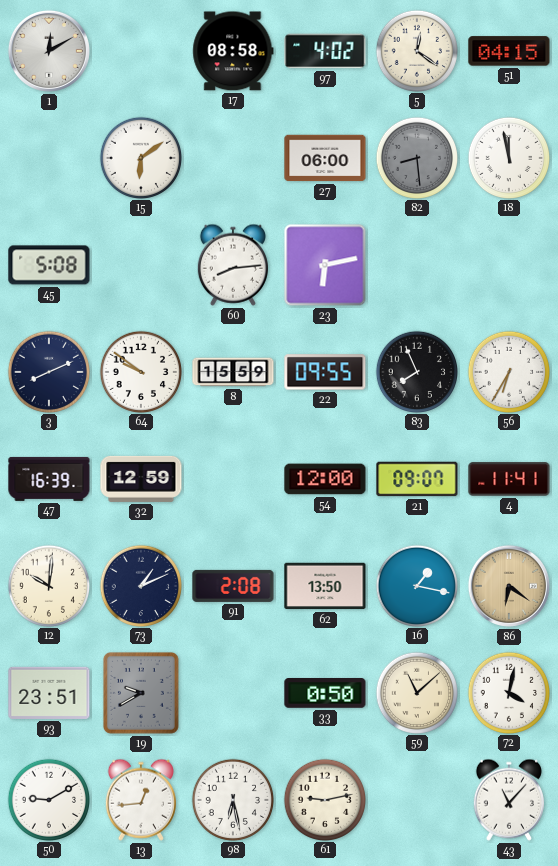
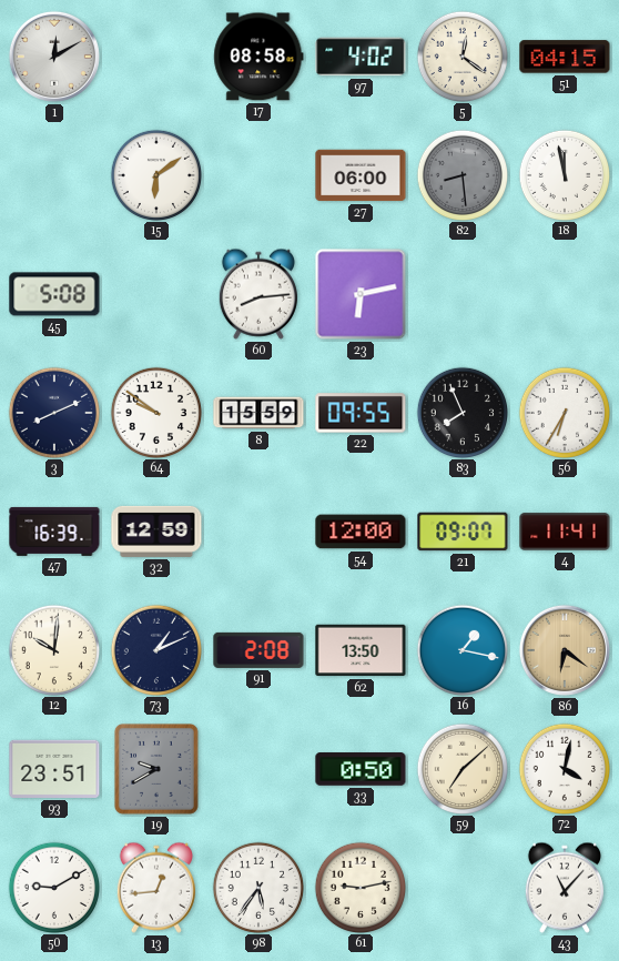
59: 11:08 -> 7:08
98: 6:28 -> 5:36
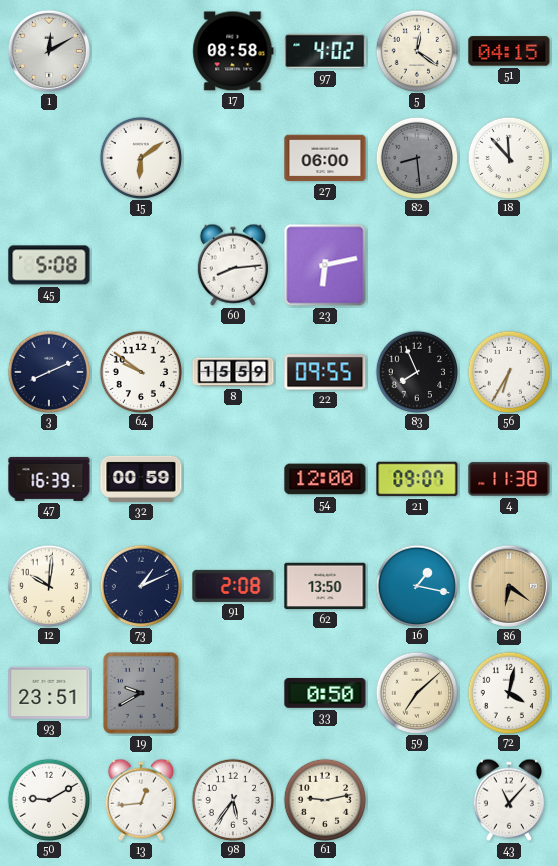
18: 11:58 -> 11:53
32: 12:59 -> 00:59
4: 11:41 -> 11:38
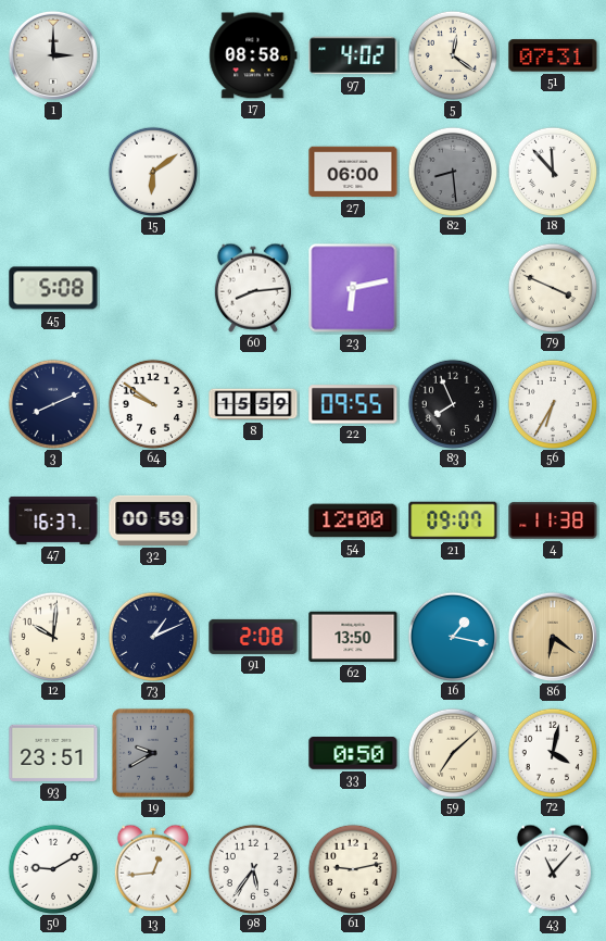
1: 12:10 -> 3:00
51: 04:15 -> 07:31
79: none -> 3:49
47: 16:39 -> 16:37
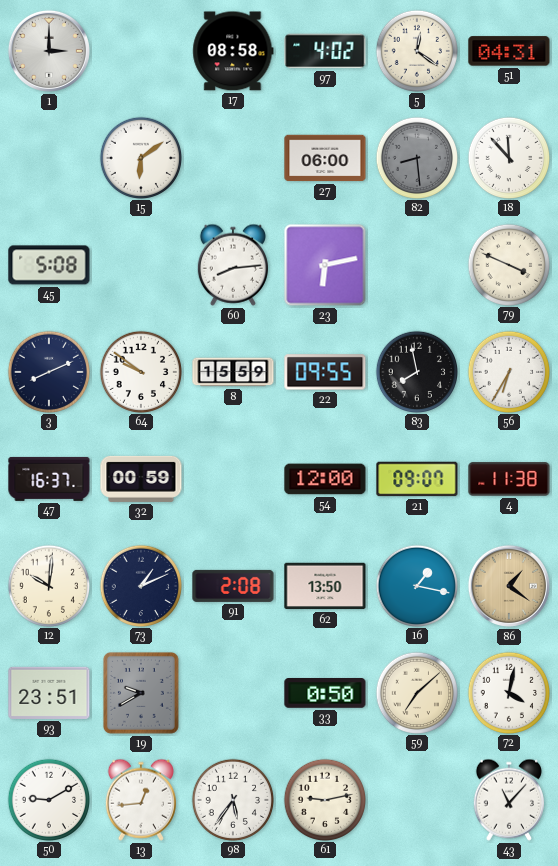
51: 07:31 -> 04:31
83: 7:56 -> 7:58
86: 6:21 -> 1:21
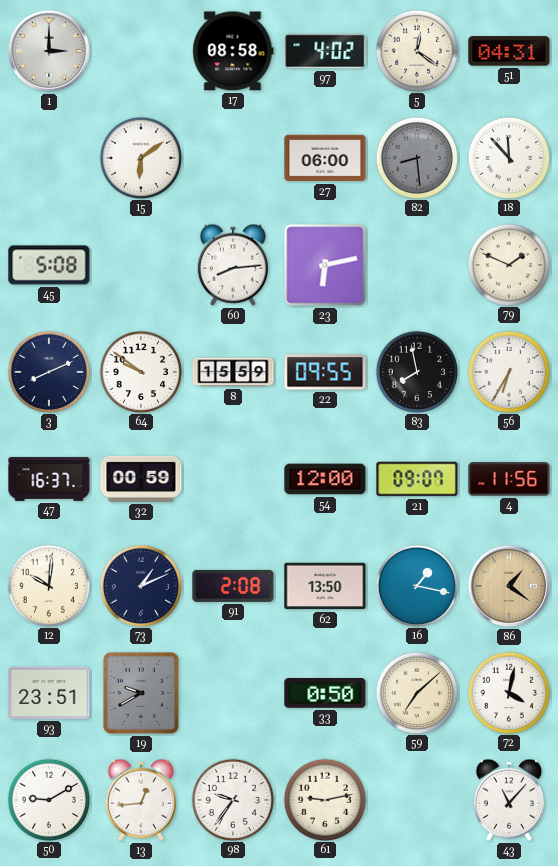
79: 3:49 -> 1:49
4: 11:38 -> 11:56
98: 5:36 -> 9:36
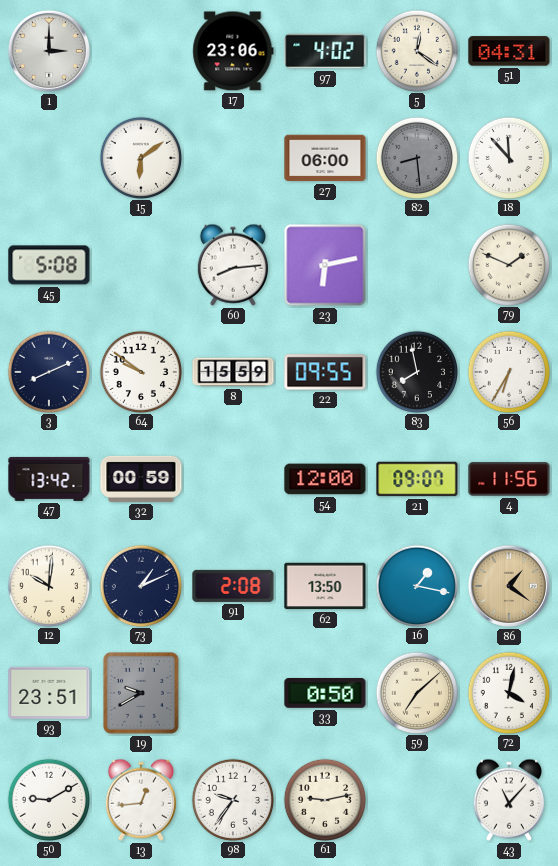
17: 08:58 -> 23:06
47: 16:37 -> 13:42
